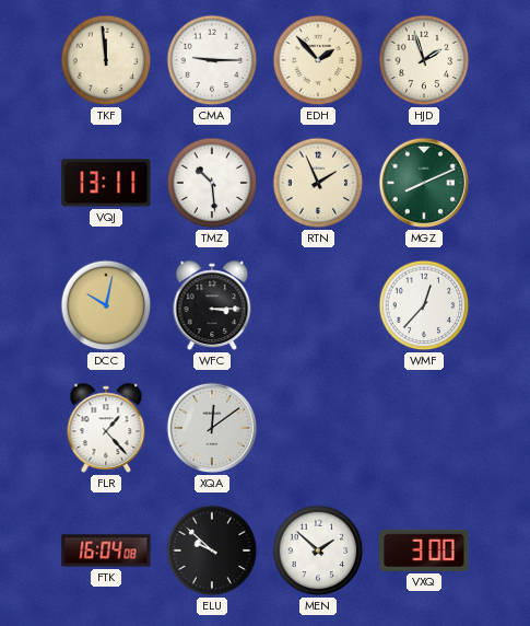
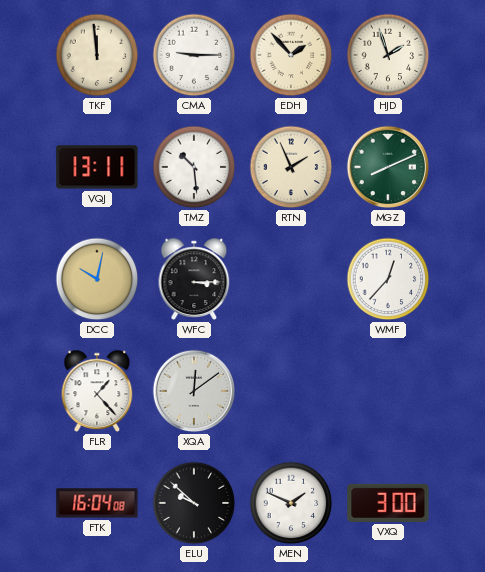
MEN: 1:52 -> 1:49
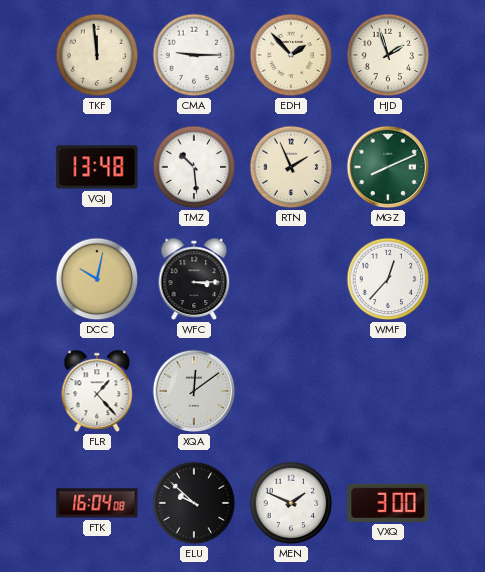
VQJ: 13:11 -> 13:48
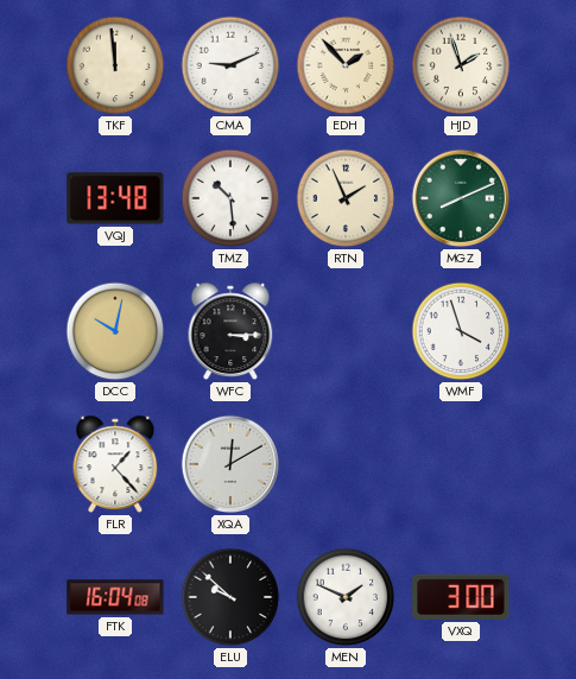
CMA: 9:15 -> 9:11
WMF: 12:37 -> 3:57
XQA: 12:09 -> 12:10
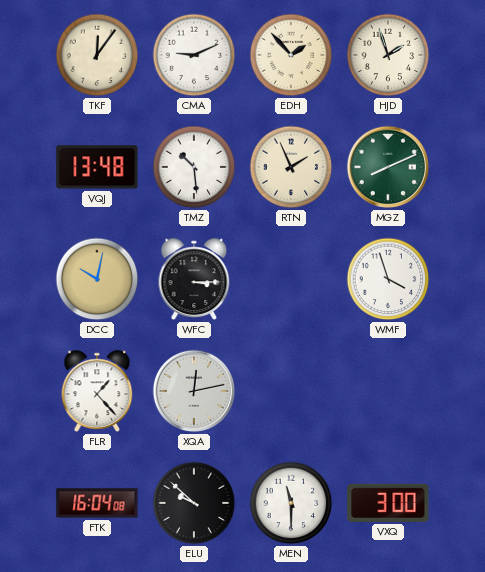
TKF: 11:59 -> 12:06
XQA: 12:10 -> 12:13
MEN: 1:49 -> 11:30
